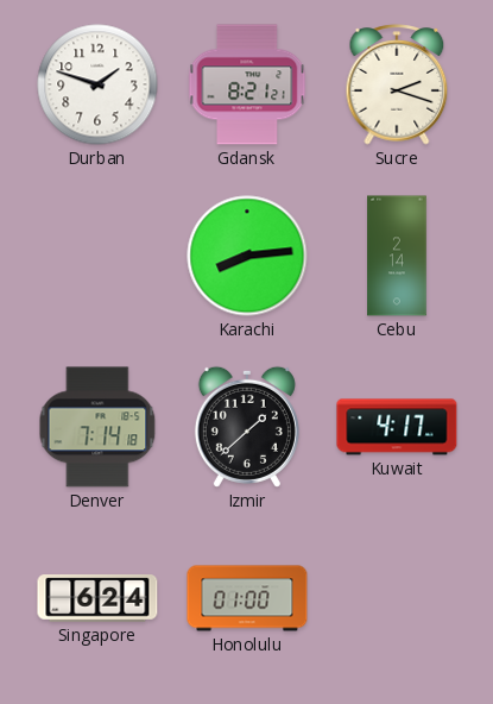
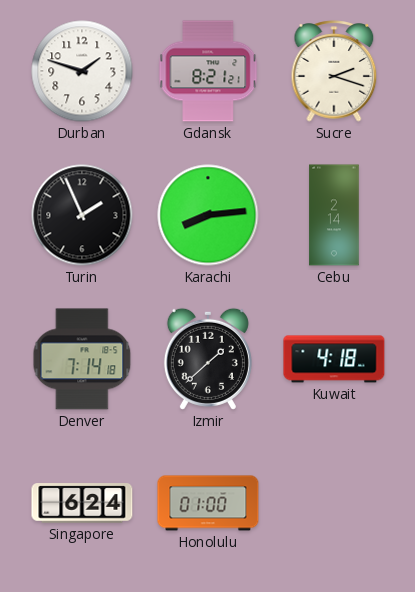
Turin: none -> 1:56
Kuwait: 4:17 -> 4:18
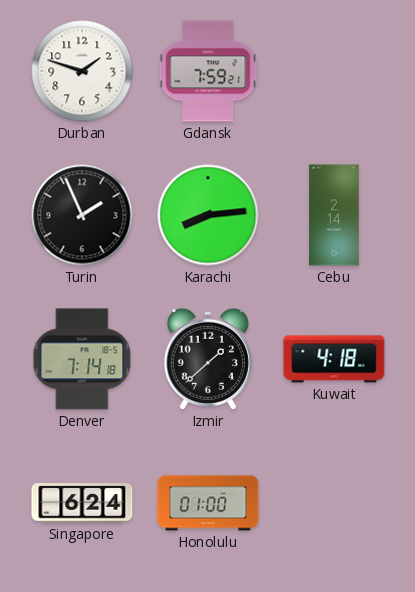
Gdansk: 8:21 -> 7:59
Sucre: 2:18 -> none
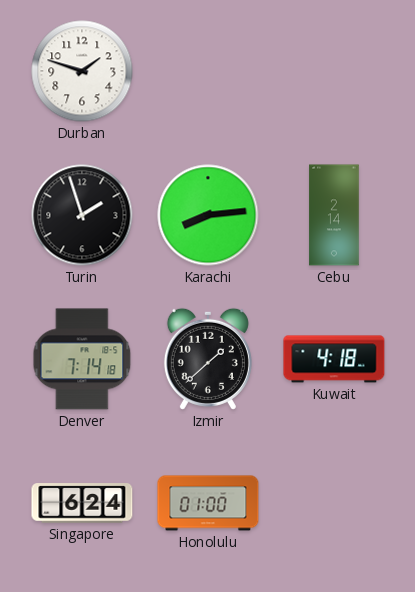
Gdansk: 7:59 -> none
Turin: 1:56 -> 1:57
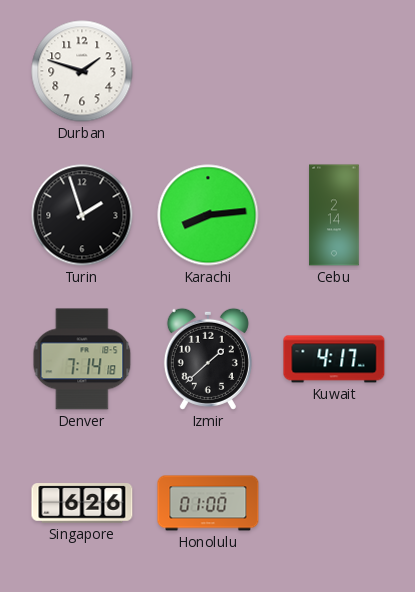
Kuwait: 4:18 -> 4:17
Singapore: 6:24 -> 6:26
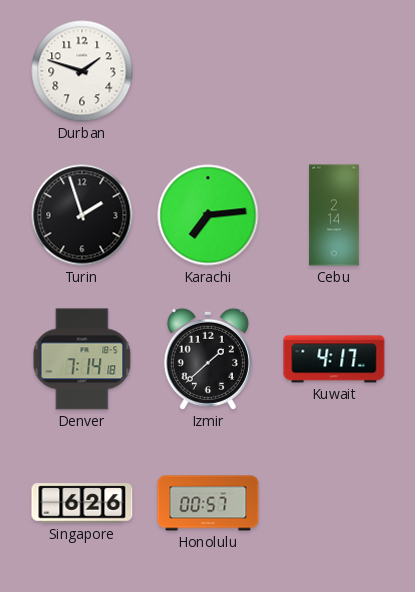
Karachi: 8:14 -> 7:14
Honolulu: 01:00 -> 00:57
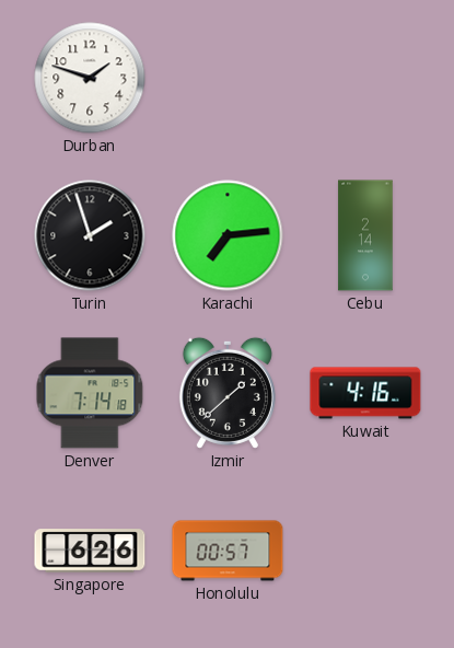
Kuwait: 4:17 -> 4:16
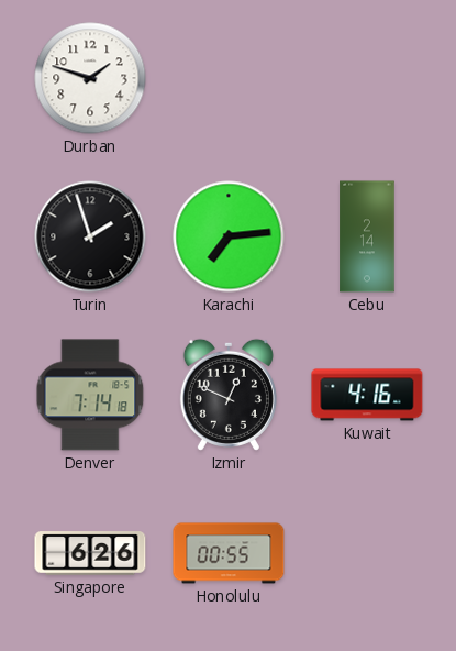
Izmir: 1:38 -> 12:49
Honolulu: 00:57 -> 00:55
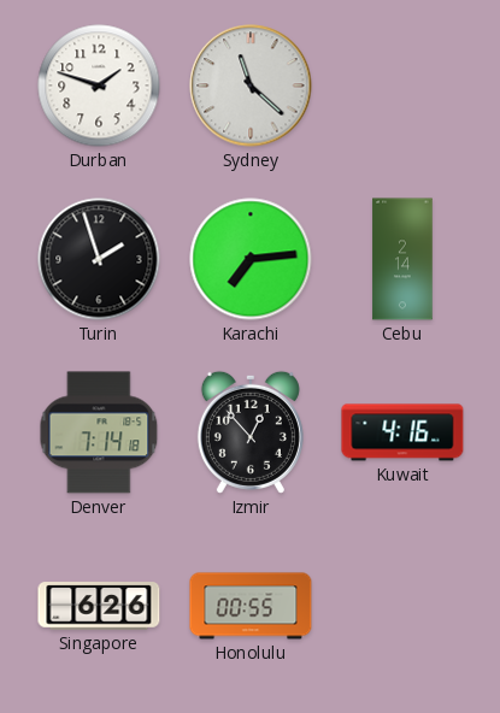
Sydney: none -> 11:22
Izmir: 12:49 -> 12:53
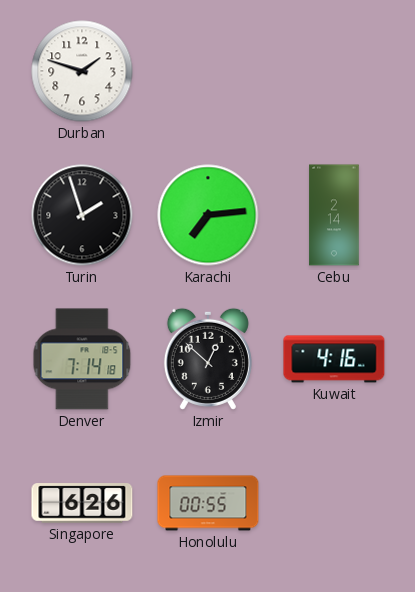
Sydney: 11:22 -> none
Izmir: 12:53 -> 12:52
